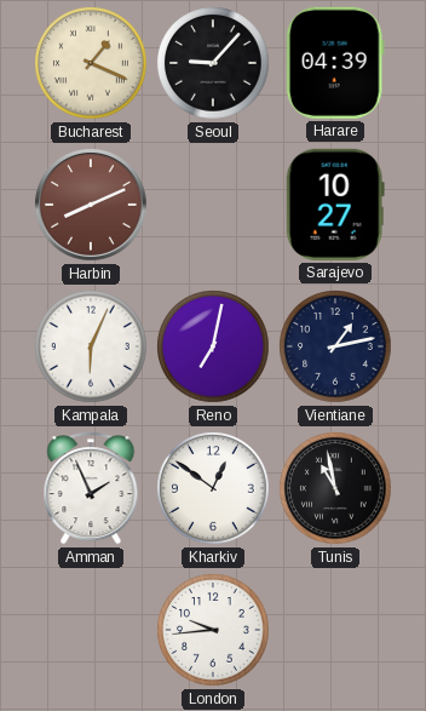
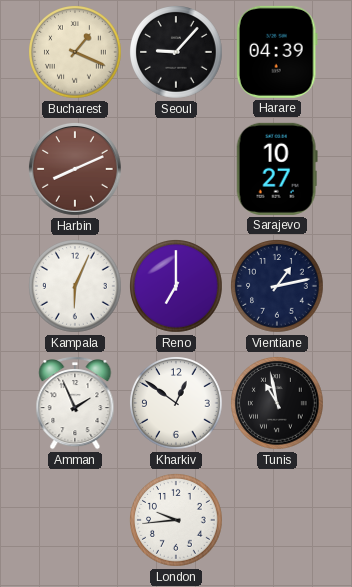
Reno: 7:02 -> 7:00
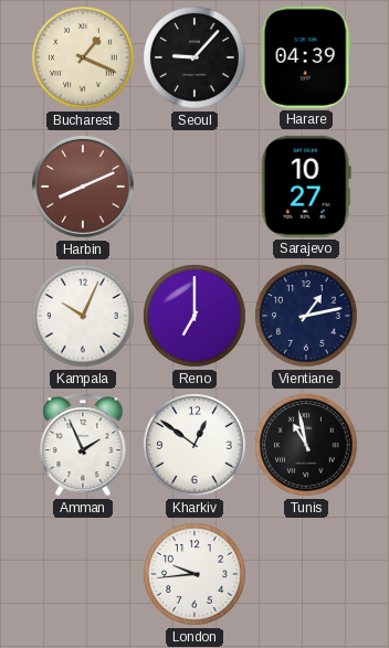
Kampala: 6:04 -> 10:04
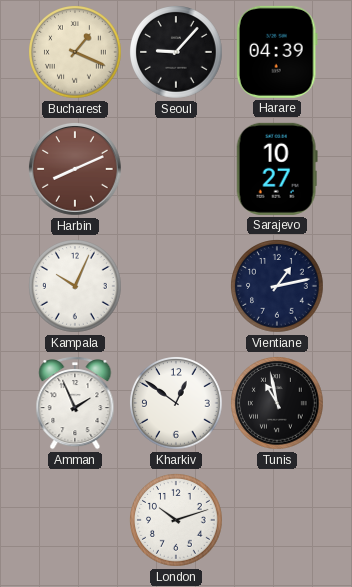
Reno: 7:00 -> none
London: 9:44 -> 10:12
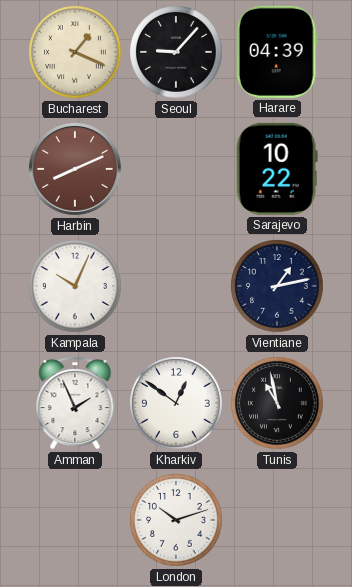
Sarajevo: 10:27 -> 10:22
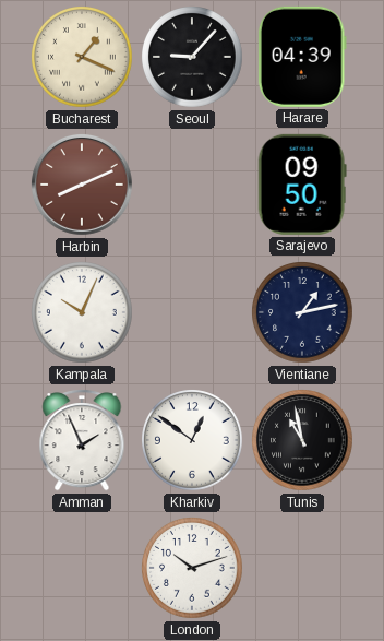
Sarajevo: 10:22 -> 09:50
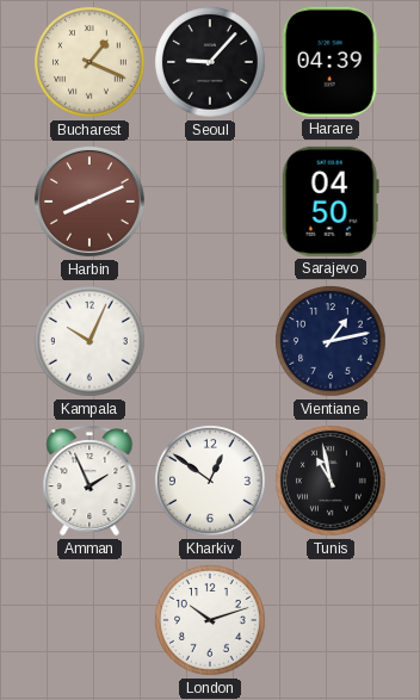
Sarajevo: 09:50 -> 04:50
